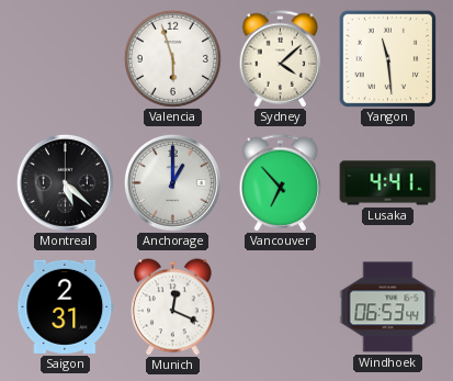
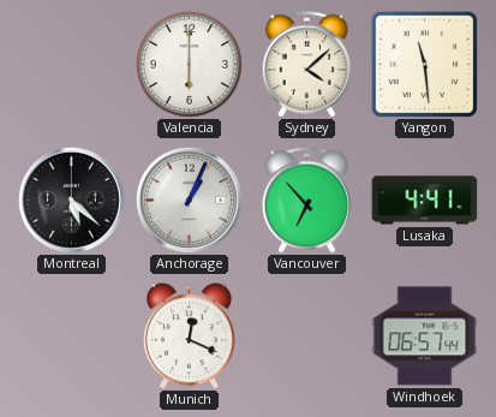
Valencia: 5:57 -> 6:00
Anchorage: 1:00 -> 1:04
Saigon: 2:31 -> none
Windhoek: 06:53 -> 06:57
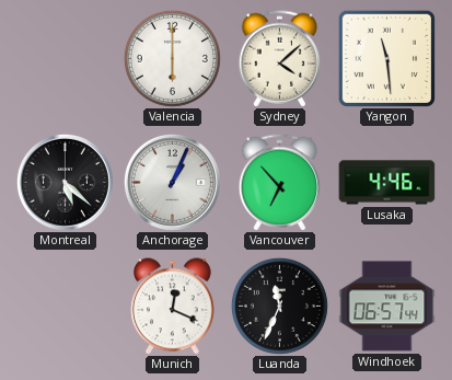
Lusaka: 4:41 -> 4:46
Luanda: none -> 11:34
